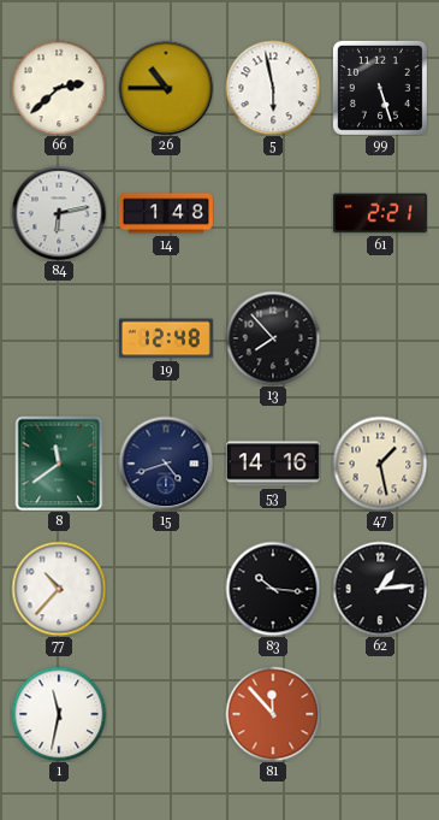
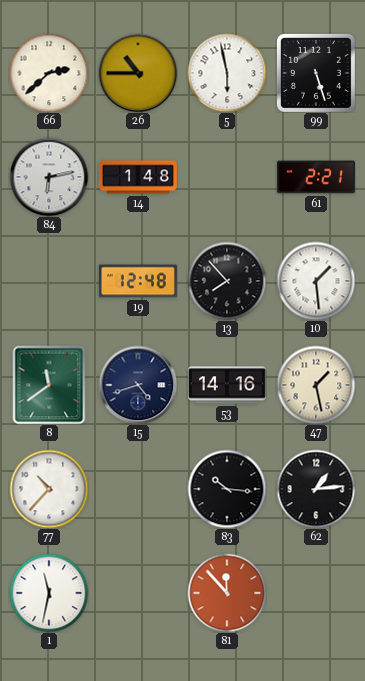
10: none -> 1:29
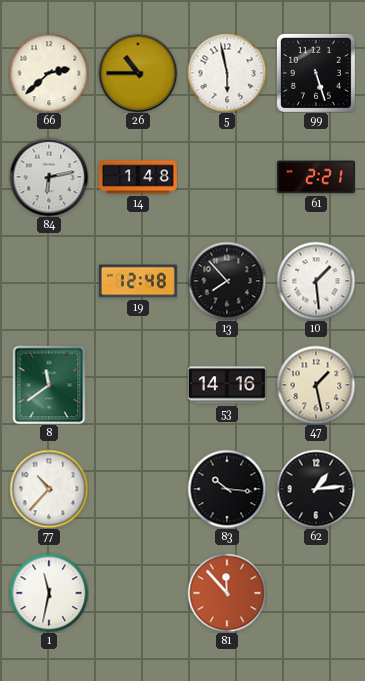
15: 4:42 -> none
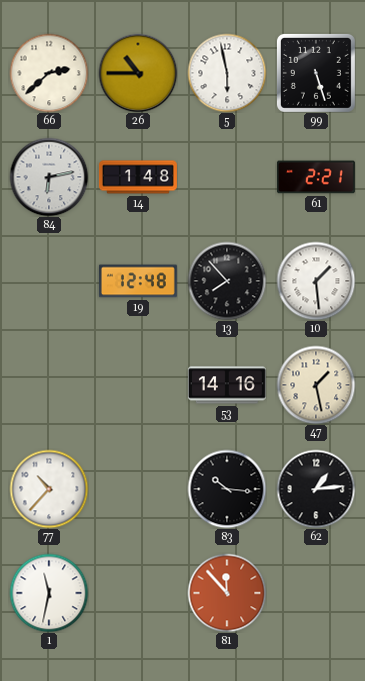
8: 11:39 -> none
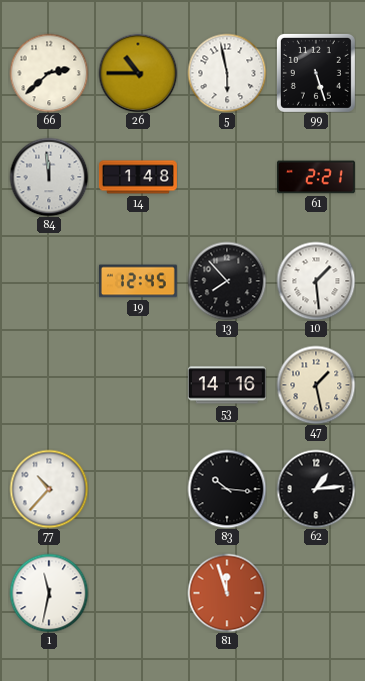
84: 6:13 -> 11:59
19: 12:48 -> 12:45
81: 11:53 -> 11:57
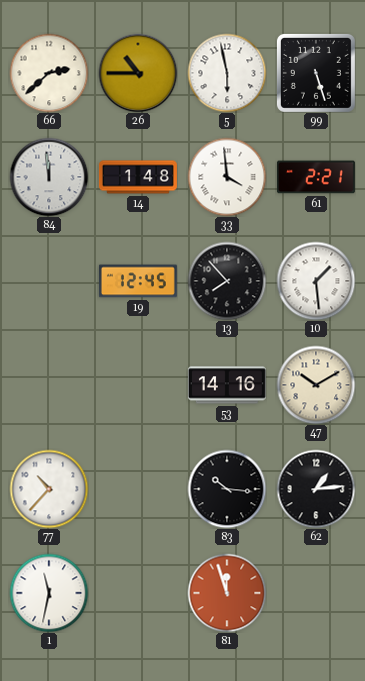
33: none -> 3:59
47: 1:28 -> 10:10
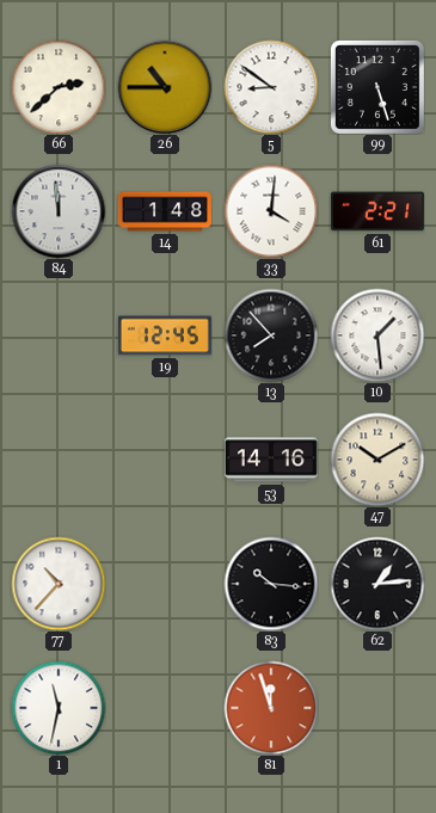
5: 5:58 -> 8:51
33: 3:59 -> 4:01
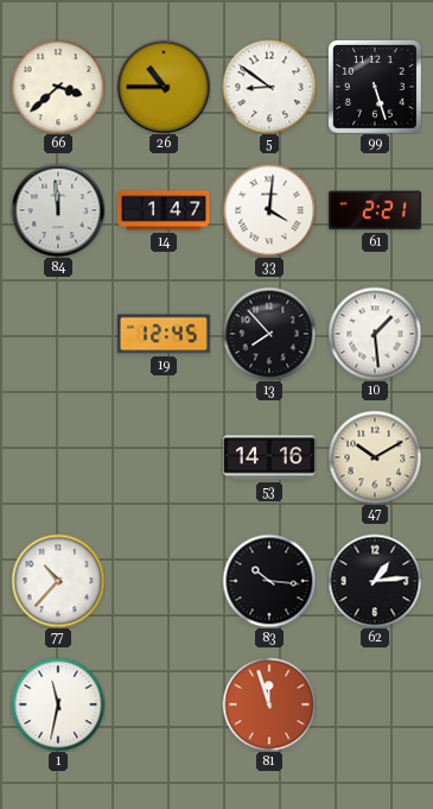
66: 2:38 -> 3:38
14: 1:48 -> 1:47
